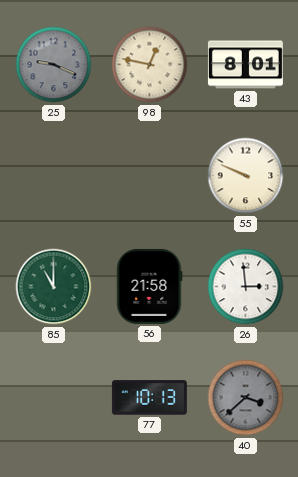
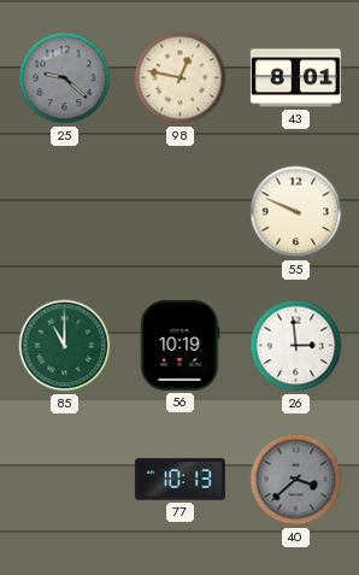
25: 9:19 -> 9:22
56: 21:58 -> 10:19
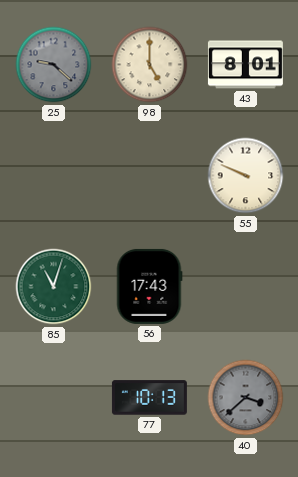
98: 12:47 -> 5:00
85: 11:00 -> 11:03
56: 10:19 -> 17:43
26: 2:59 -> none
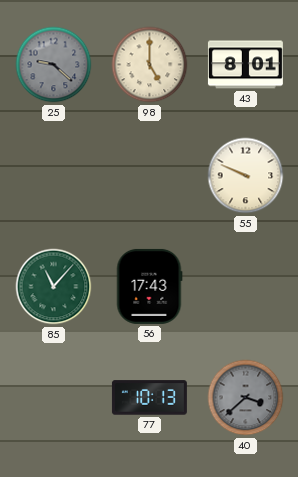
85: 11:03 -> 11:07
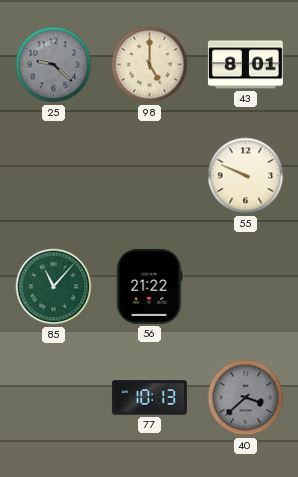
56: 17:43 -> 21:22
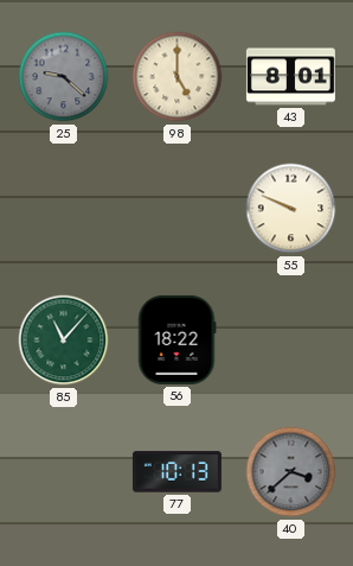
56: 21:22 -> 18:22
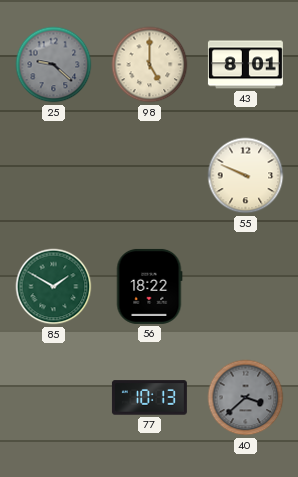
85: 11:07 -> 1:50
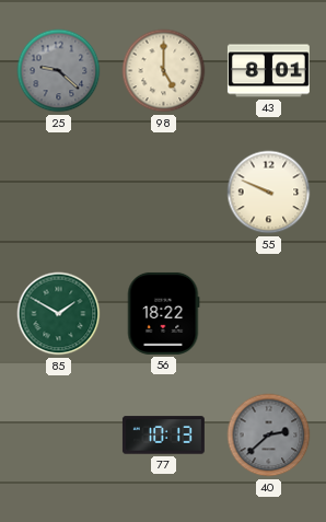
40: 3:38 -> 2:38
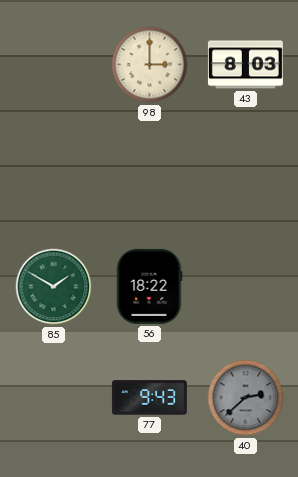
25: 9:22 -> none
98: 5:00 -> 3:00
43: 8:01 -> 8:03
55: 9:49 -> none
77: 10:13 -> 9:43
